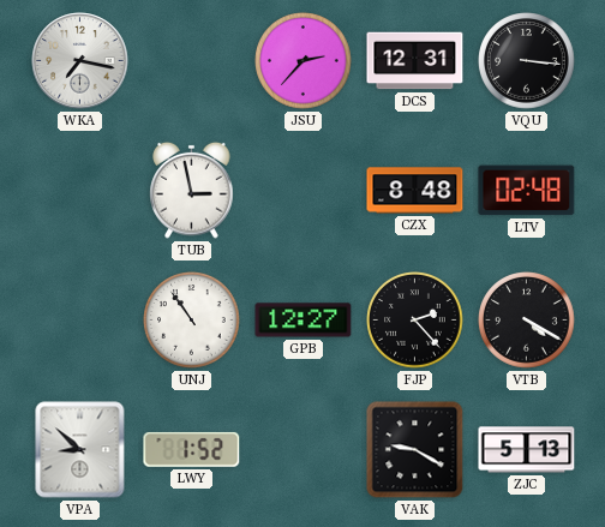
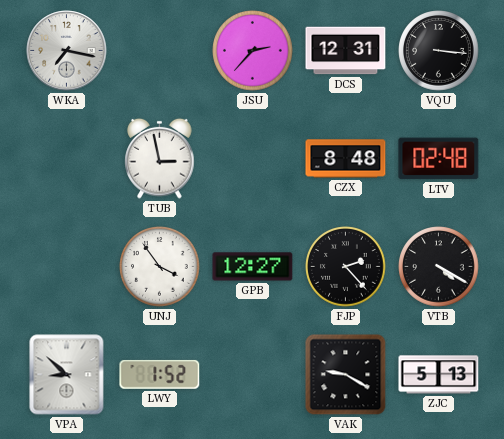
UNJ: 10:54 -> 3:54
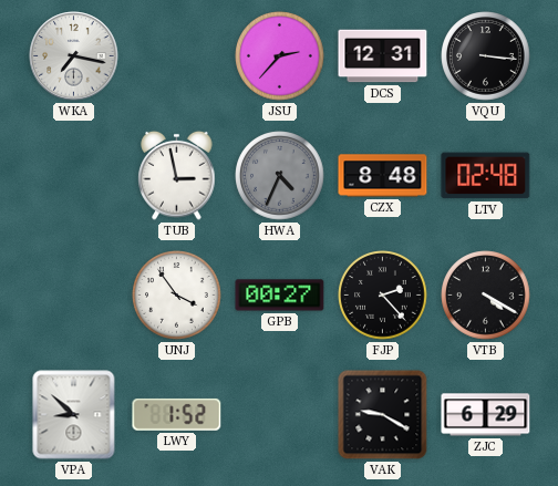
HWA: none -> 4:34
GPB: 12:27 -> 00:27
ZJC: 5:13 -> 6:29
